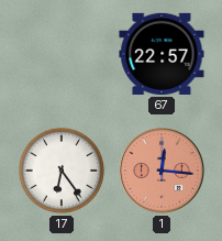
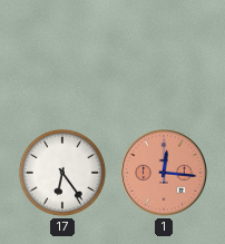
67: 22:57 -> none
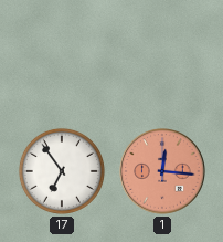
17: 6:24 -> 6:54
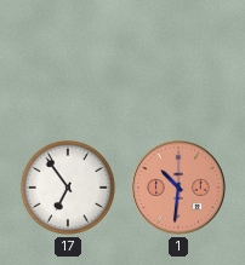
1: 12:16 -> 10:31
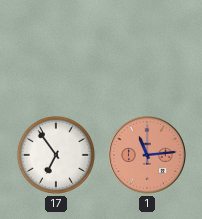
1: 10:31 -> 11:14
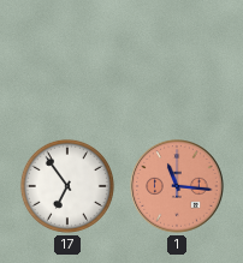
1: 11:14 -> 11:16
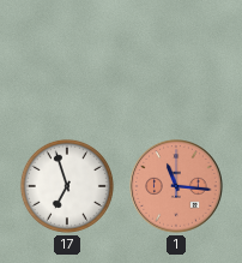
17: 6:54 -> 6:57
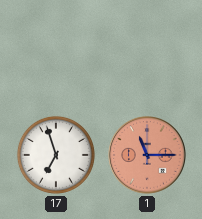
1: 11:16 -> 11:15
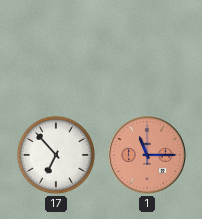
17: 6:57 -> 6:53
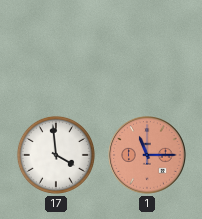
17: 6:53 -> 3:59
